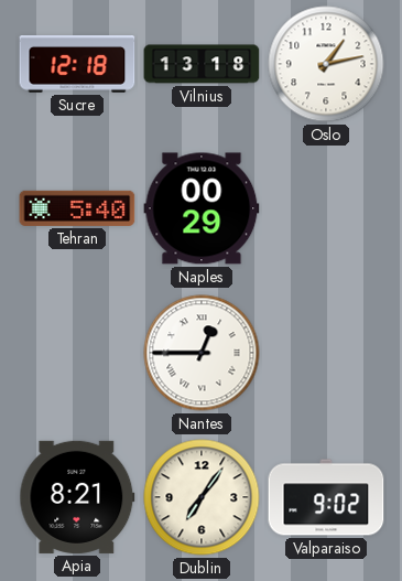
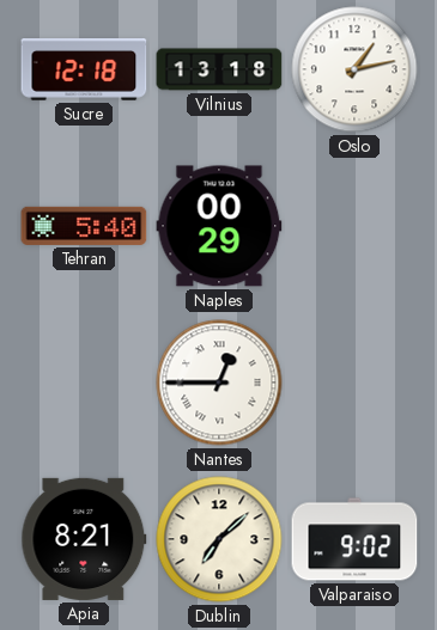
Dublin: 7:06 -> 7:08
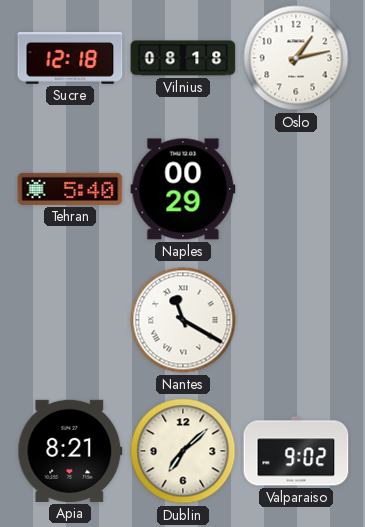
Vilnius: 13:18 -> 08:18
Nantes: 12:45 -> 11:20
